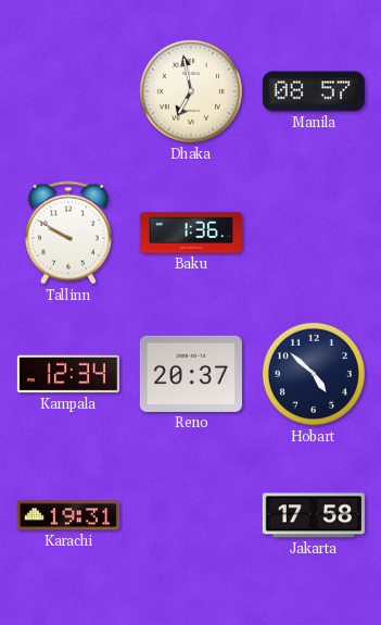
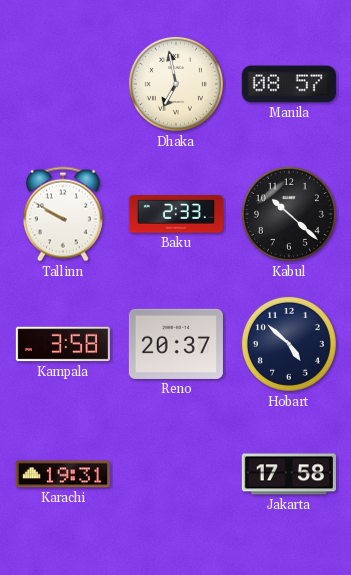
Baku: 1:36 -> 2:33
Kabul: none -> 10:22
Kampala: 12:34 -> 3:58
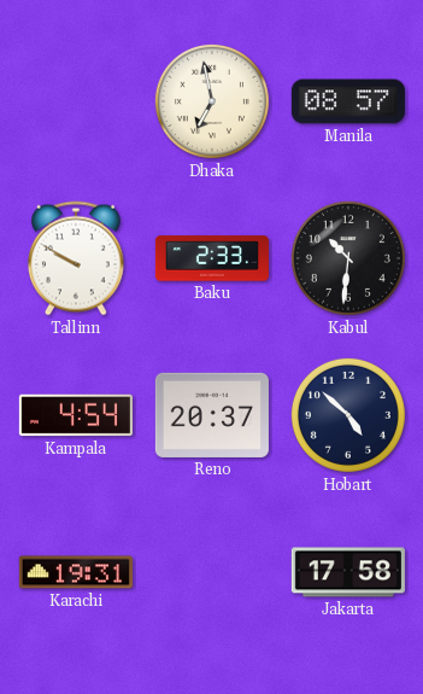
Kabul: 10:22 -> 10:31
Kampala: 3:58 -> 4:54
